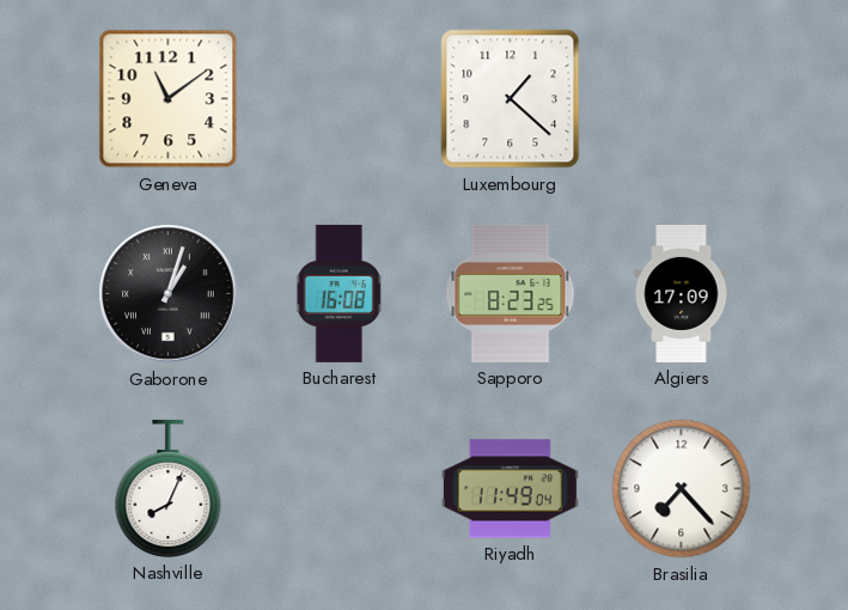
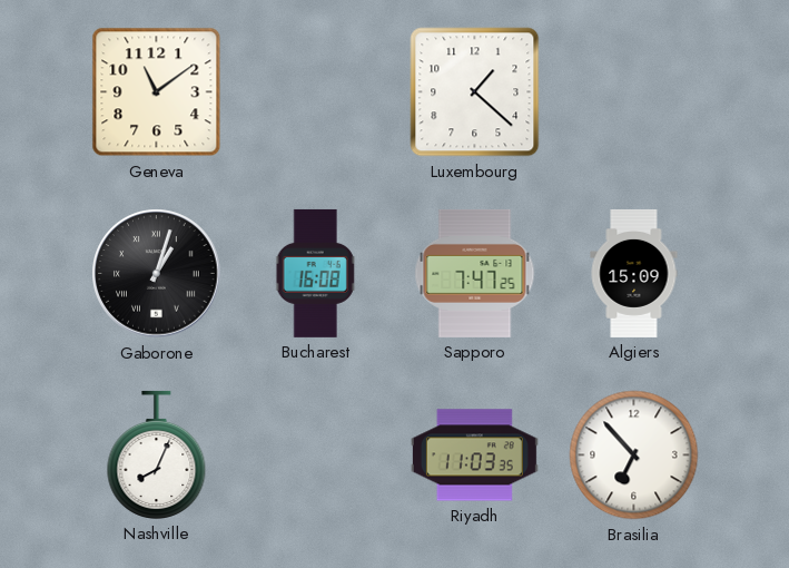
Sapporo: 8:23 -> 7:47
Algiers: 17:09 -> 15:09
Riyadh: 11:49 -> 11:03
Brasilia: 7:23 -> 6:53
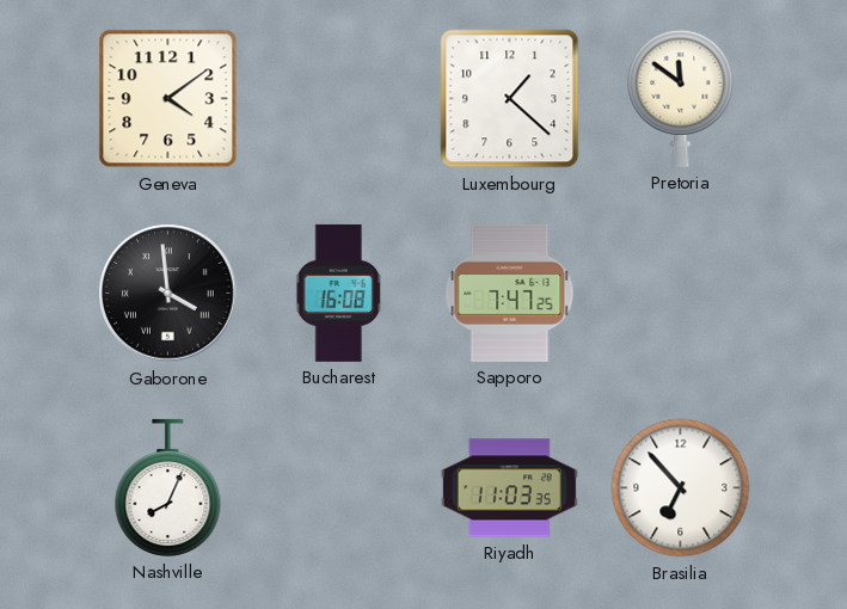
Geneva: 11:09 -> 4:09
Pretoria: none -> 11:51
Gaborone: 1:03 -> 3:59
Algiers: 15:09 -> none
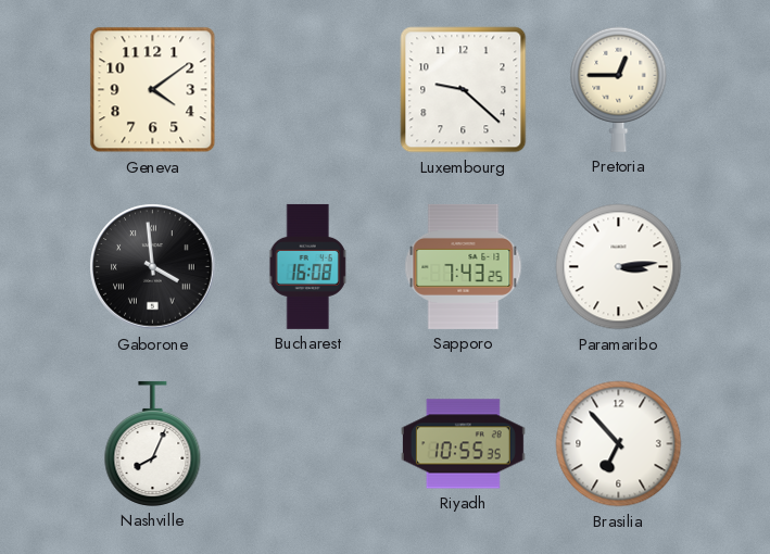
Luxembourg: 1:22 -> 9:22
Pretoria: 11:51 -> 12:45
Sapporo: 7:47 -> 7:43
Paramaribo: none -> 3:14
Riyadh: 11:03 -> 10:55
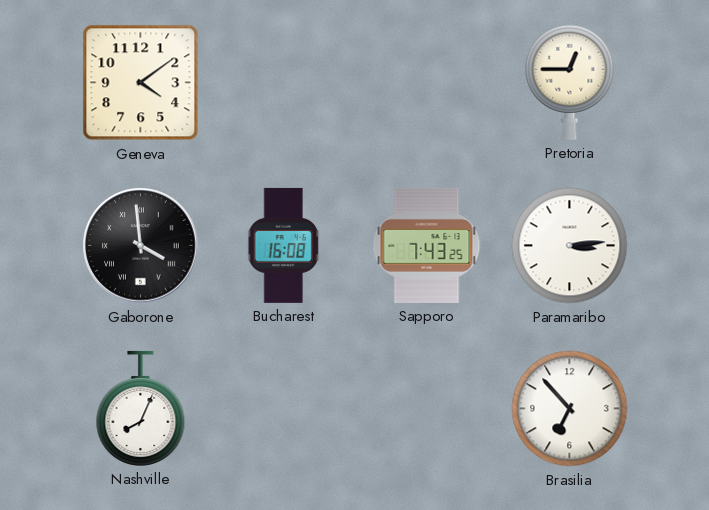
Luxembourg: 9:22 -> none
Riyadh: 10:55 -> none
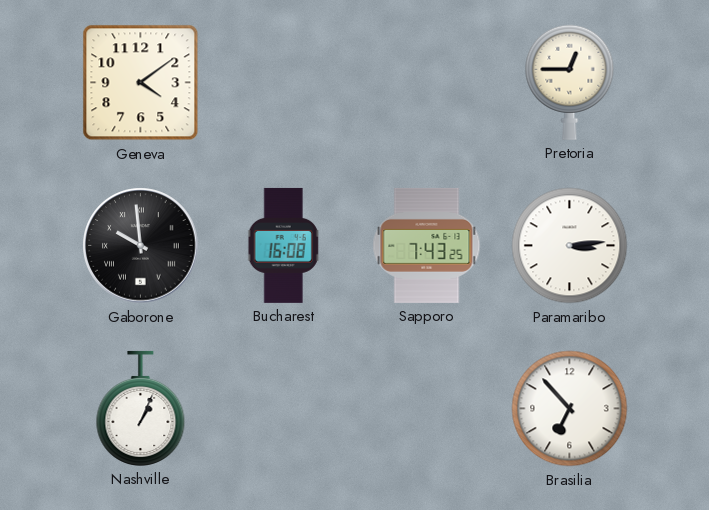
Gaborone: 3:59 -> 9:59
Nashville: 8:04 -> 1:04
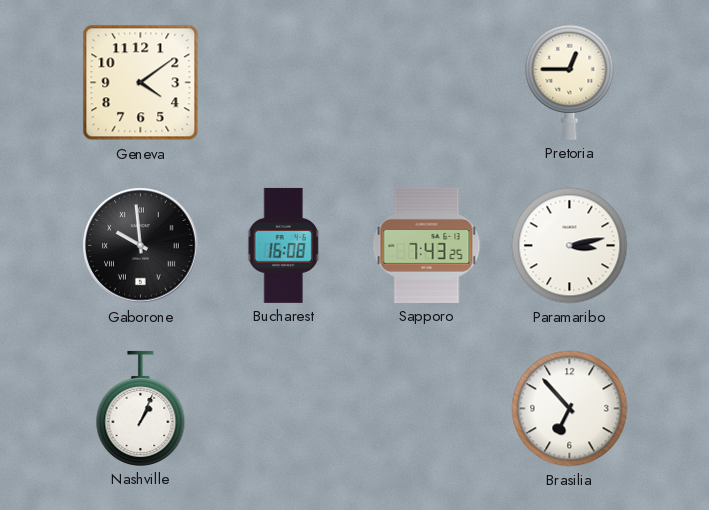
Paramaribo: 3:14 -> 3:13
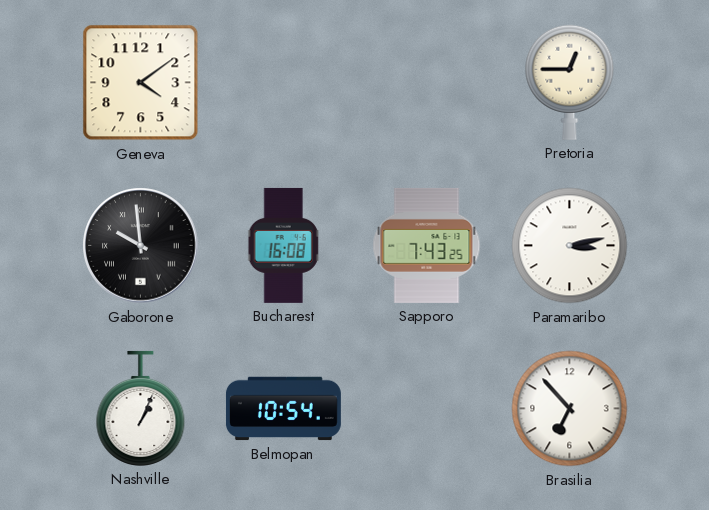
Belmopan: none -> 10:54
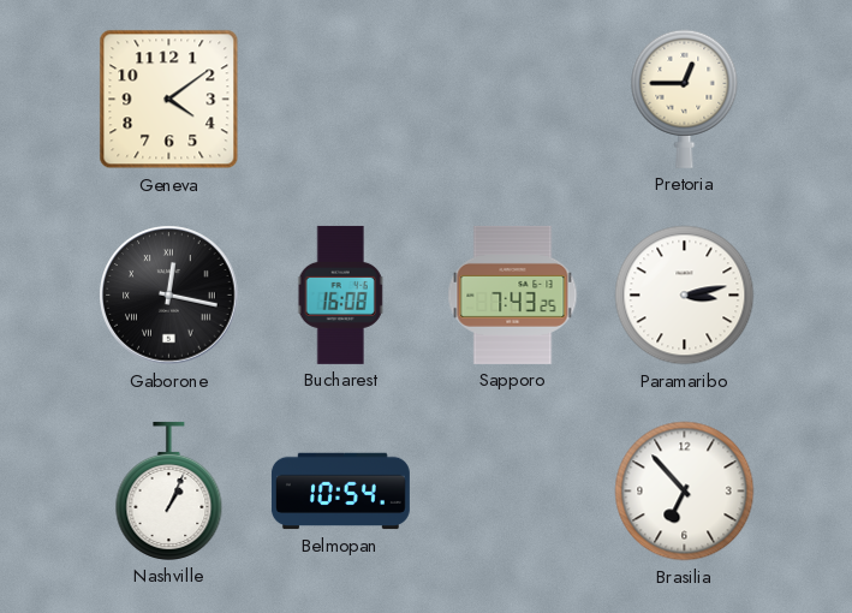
Gaborone: 9:59 -> 12:17
